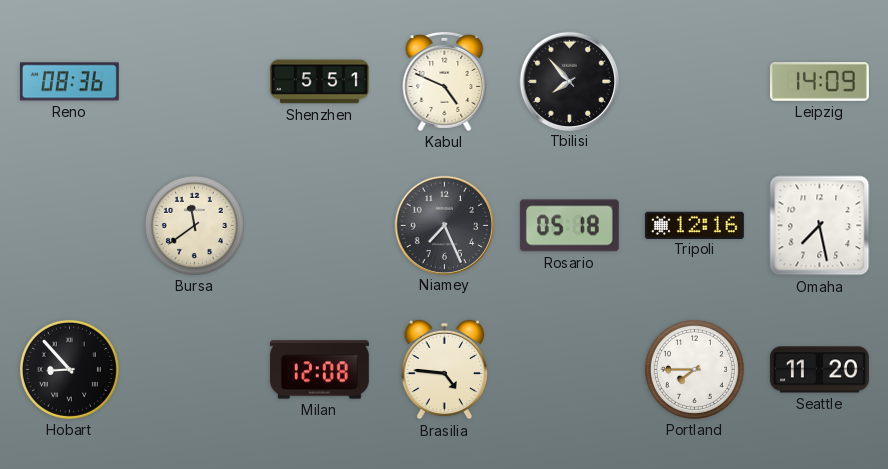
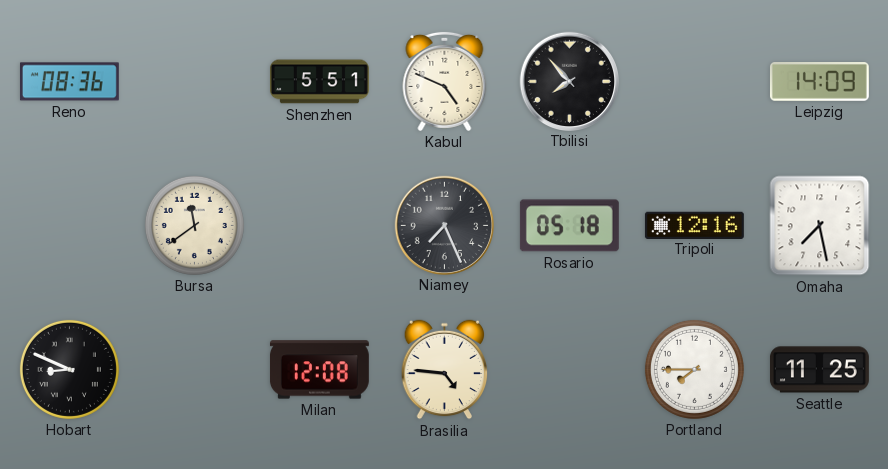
Hobart: 8:53 -> 8:49
Seattle: 11:20 -> 11:25
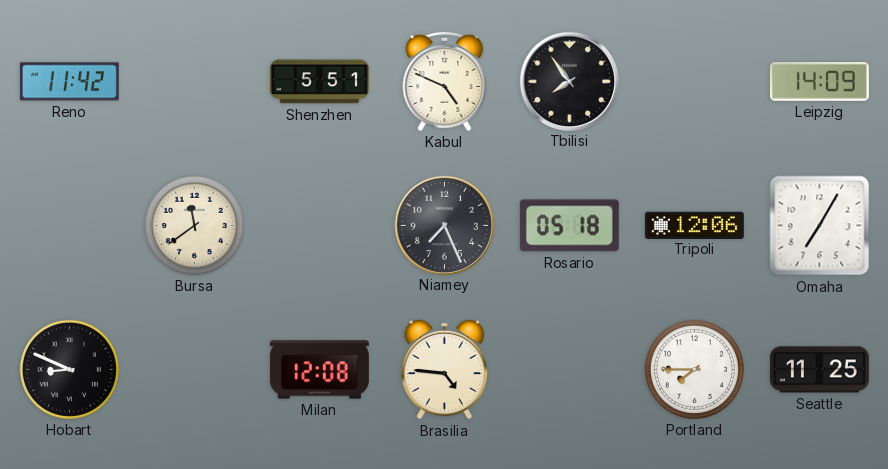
Reno: 08:36 -> 11:42
Tbilisi: 7:53 -> 7:54
Tripoli: 12:16 -> 12:06
Omaha: 7:28 -> 7:05
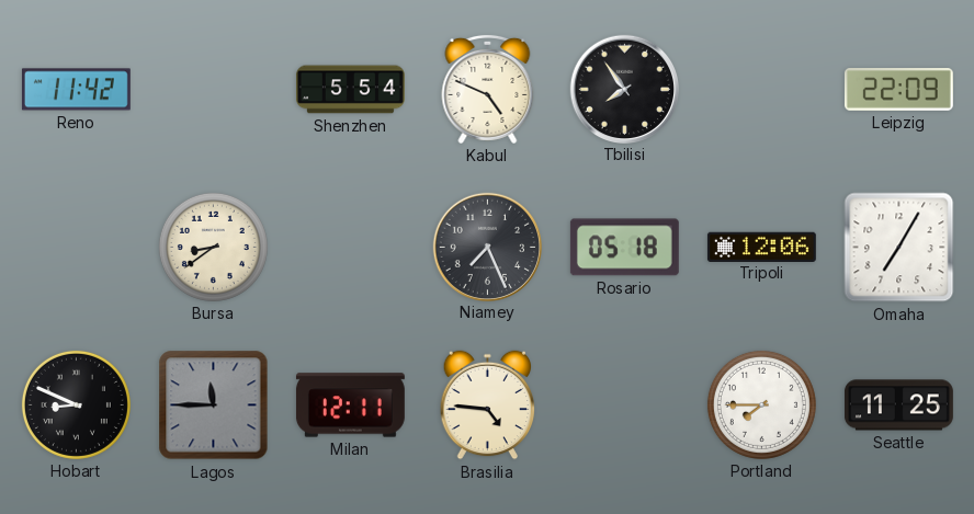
Shenzhen: 5:51 -> 5:54
Leipzig: 14:09 -> 22:09
Bursa: 11:39 -> 8:39
Lagos: none -> 11:45
Milan: 12:08 -> 12:11
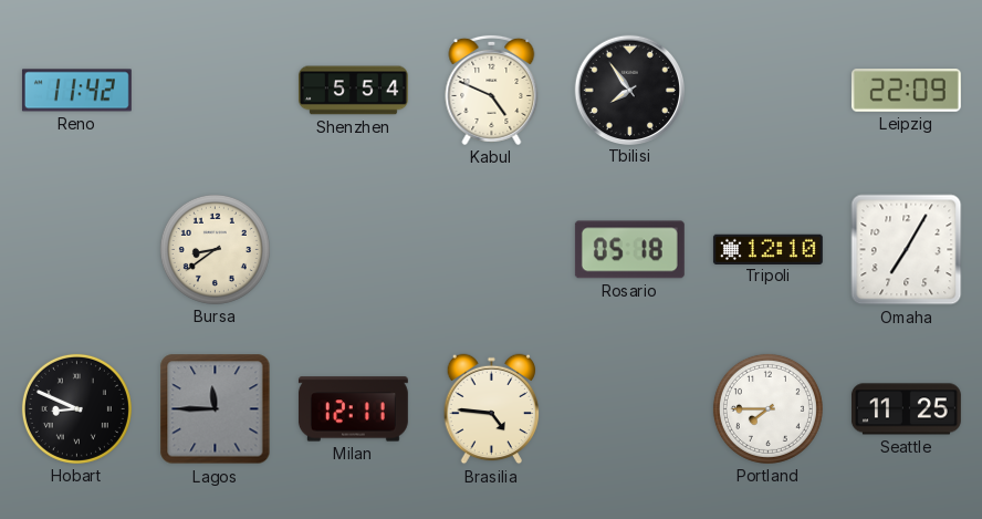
Niamey: 7:26 -> none
Tripoli: 12:06 -> 12:10
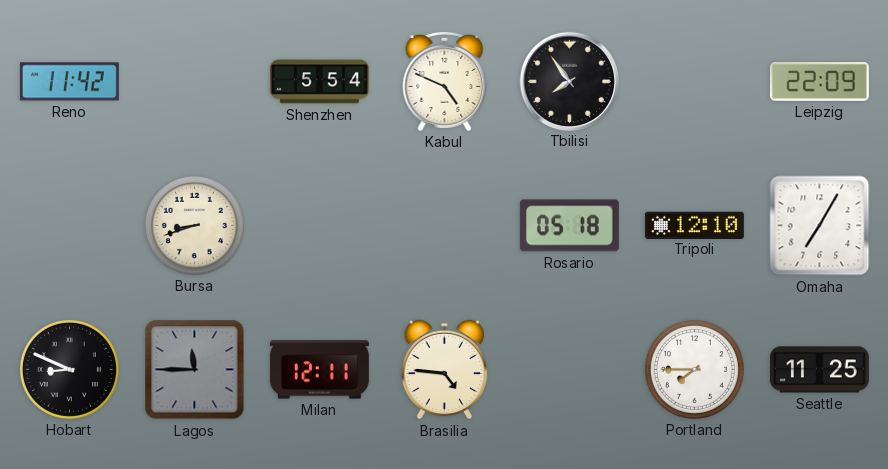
Bursa: 8:39 -> 8:42
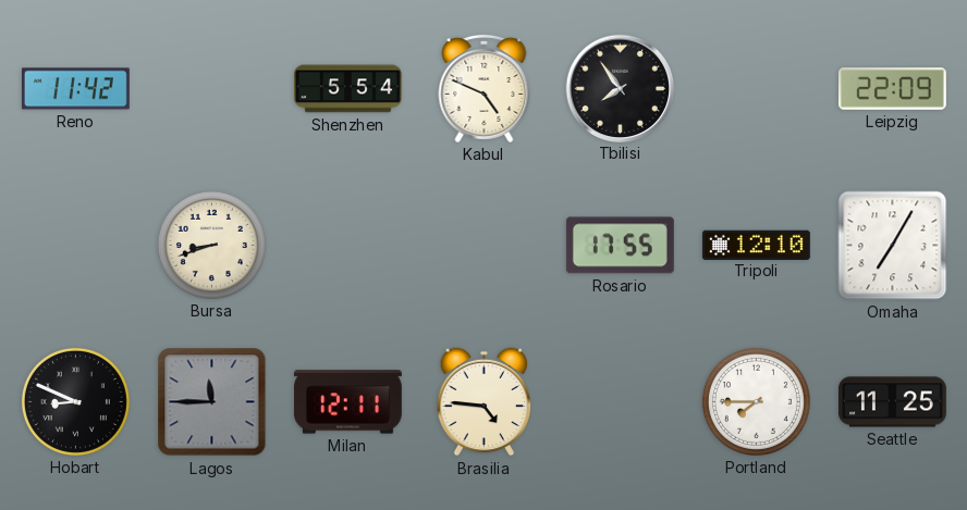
Rosario: 05:18 -> 17:55
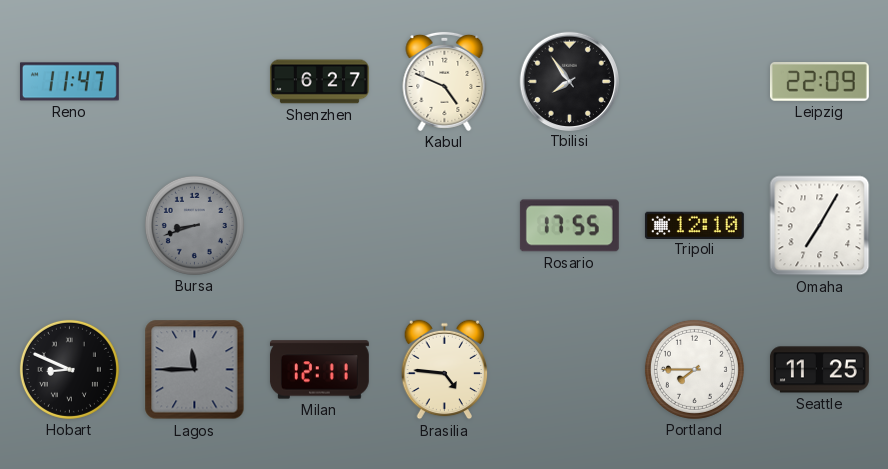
Reno: 11:42 -> 11:47
Shenzhen: 5:54 -> 6:27
Bursa dial: cream -> grey
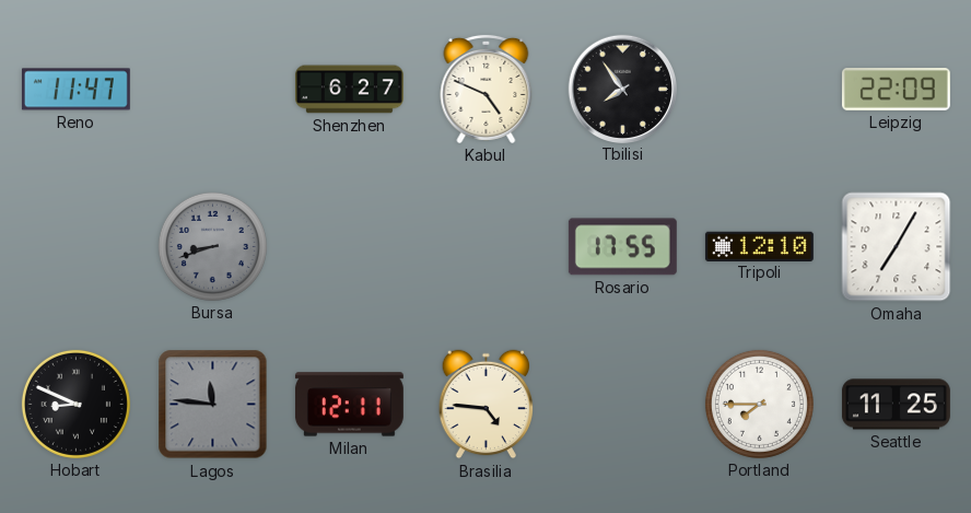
Lagos: 11:45 -> 11:46
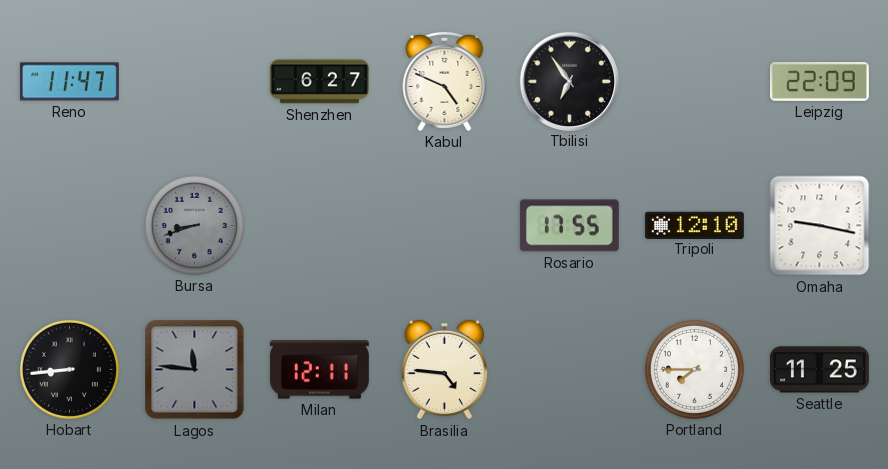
Tbilisi: 7:54 -> 6:54
Omaha: 7:05 -> 9:17
Hobart: 8:49 -> 8:44
